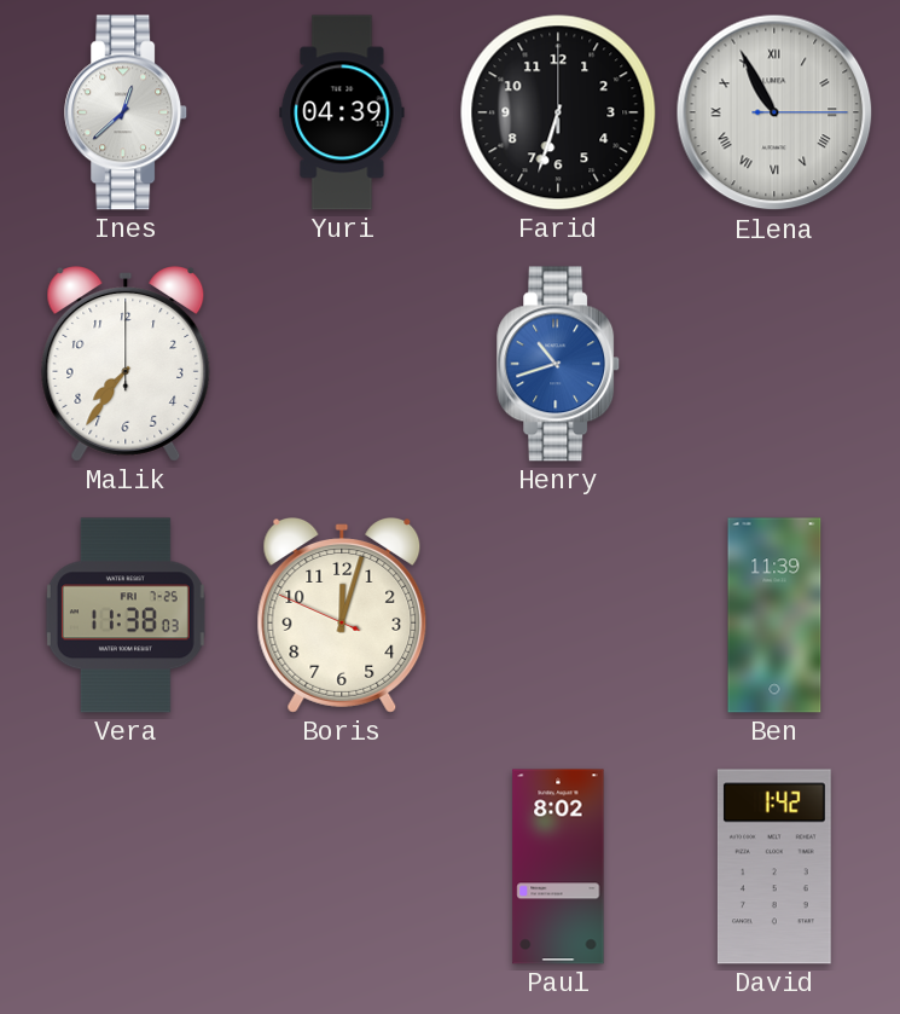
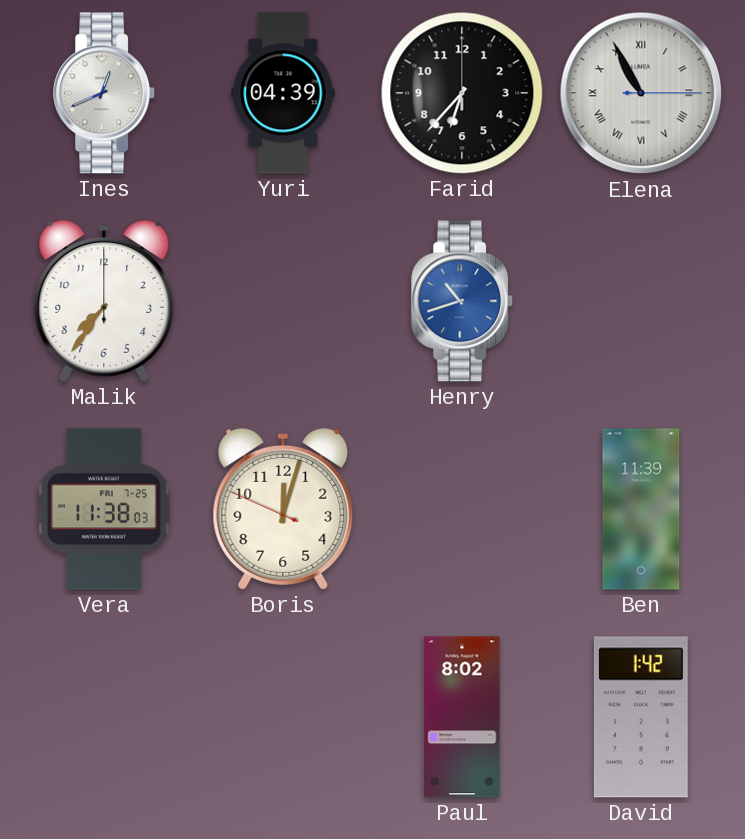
Ines: 12:38 -> 12:41
Farid: 6:33 -> 6:37
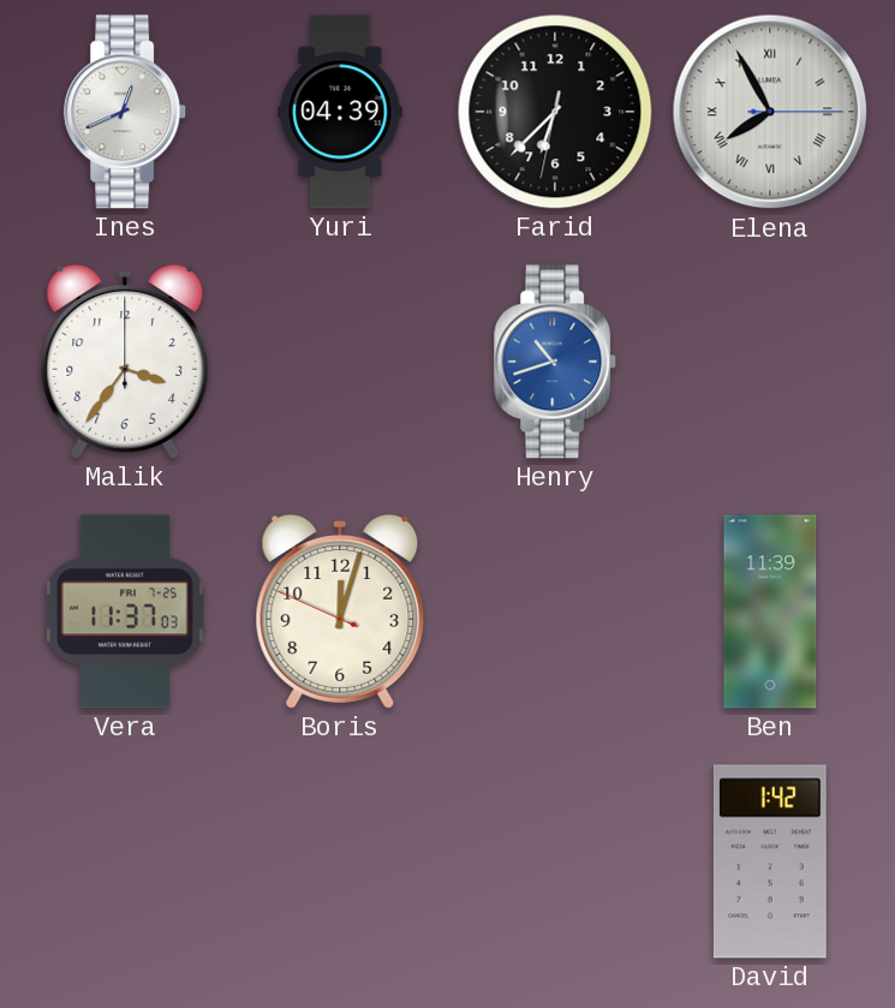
Farid: 6:37:00 -> 6:37:32
Elena: 10:55 -> 7:55
Malik: 7:36 -> 3:36
Vera: 11:38 -> 11:37
Paul: 8:02 -> none
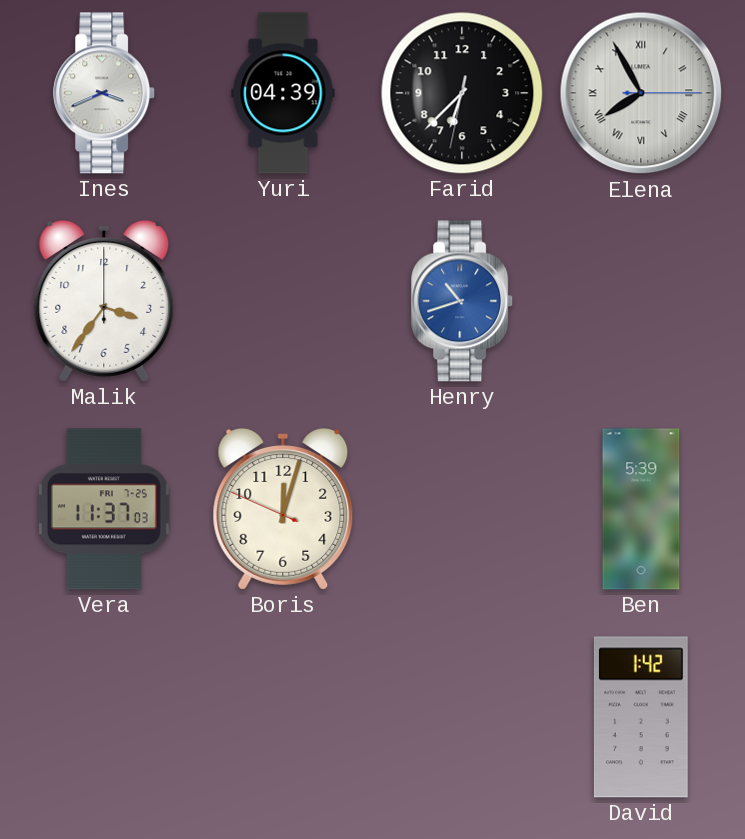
Ines: 12:41 -> 3:41
Ben: 11:39 -> 5:39
